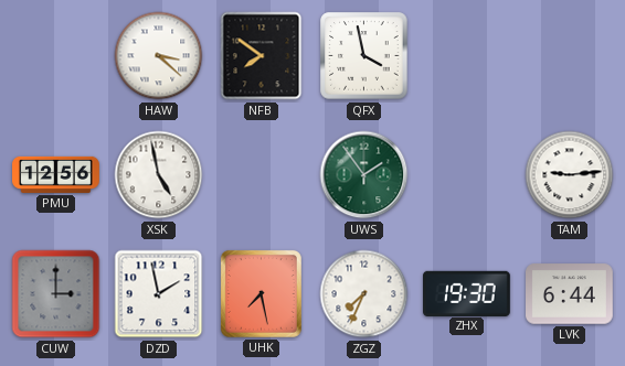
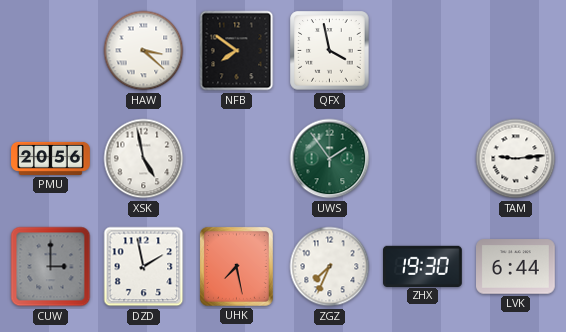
PMU: 12:56 -> 20:56
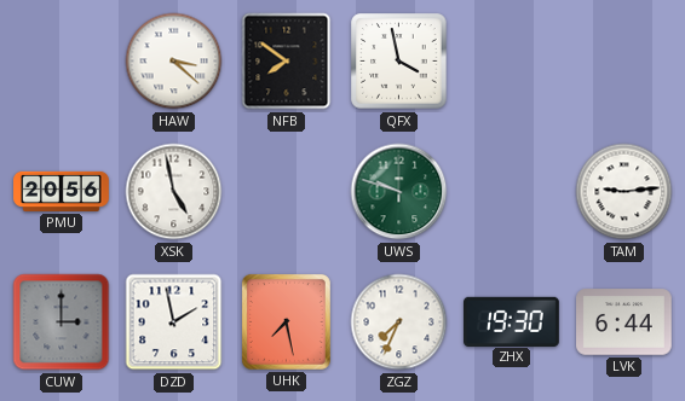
UWS: 1:54 -> 9:48
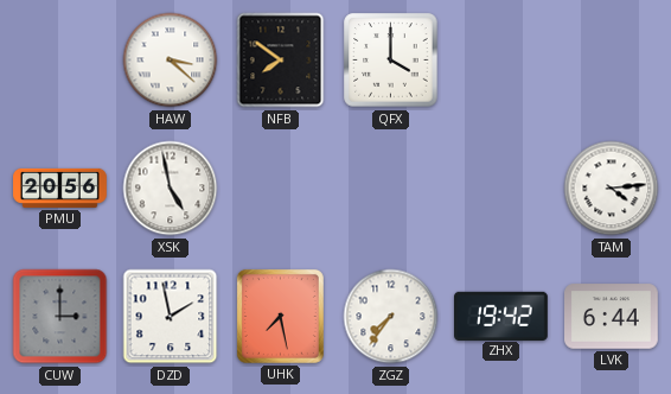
QFX: 3:58 -> 4:00
UWS: 9:48 -> none
TAM: 9:14 -> 4:14
ZGZ: 7:34 -> 7:36
ZHX: 19:30 -> 19:42
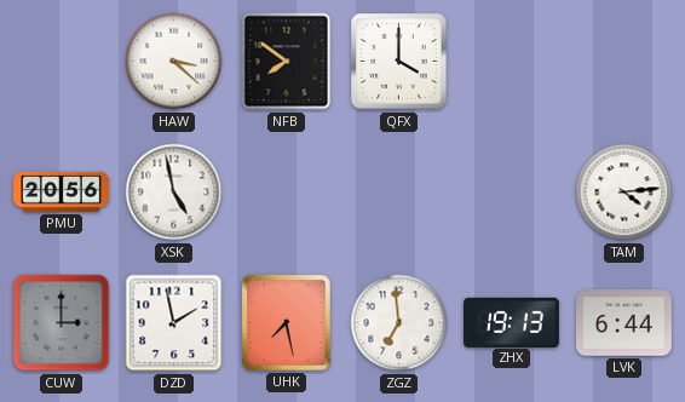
ZGZ: 7:36 -> 6:59
ZHX: 19:42 -> 19:13
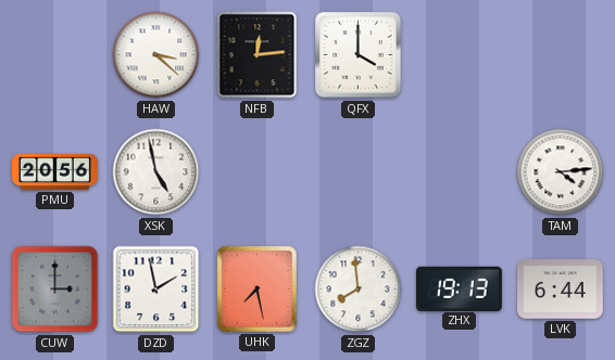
NFB: 7:51 -> 12:14
ZGZ: 6:59 -> 7:59
